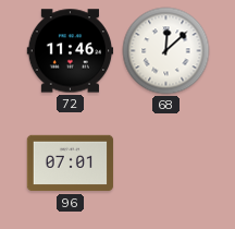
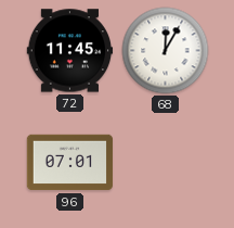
72: 11:46 -> 11:45
68: 12:08 -> 12:05
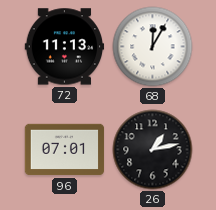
72: 11:45 -> 11:13
26: none -> 1:13
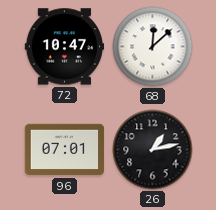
72: 11:13 -> 10:47
68: 12:05 -> 12:08
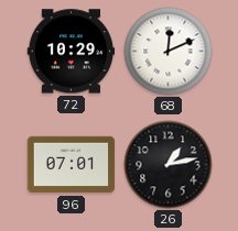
72: 10:47 -> 10:29
68: 12:08 -> 12:11
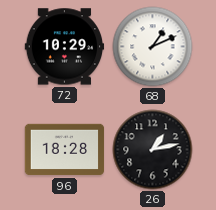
68: 12:11 -> 1:11
96: 07:01 -> 18:28
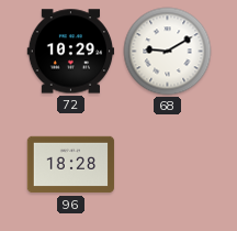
68: 1:11 -> 9:10
26: 1:13 -> none
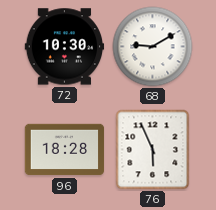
72: 10:29 -> 10:30
76: none -> 5:56
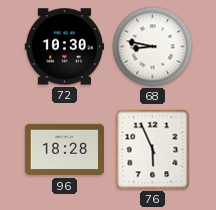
68: 9:10 -> 8:47
